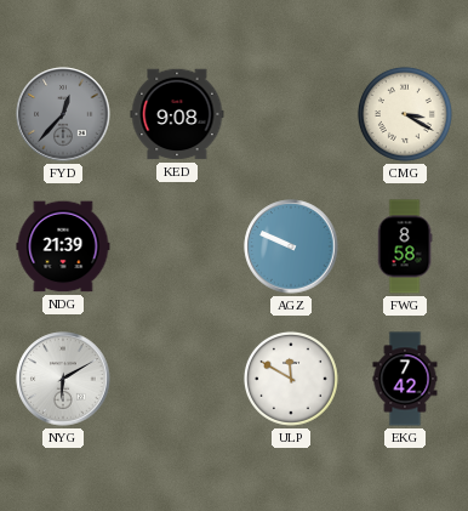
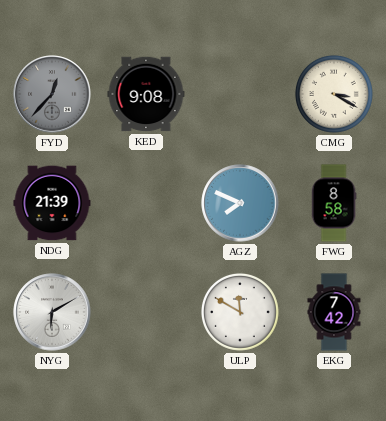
AGZ: 9:49 -> 7:49
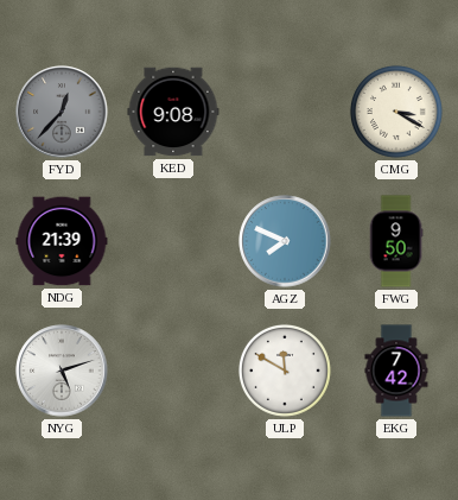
FWG: 8:58 -> 9:50
NYG: 6:10 -> 5:12
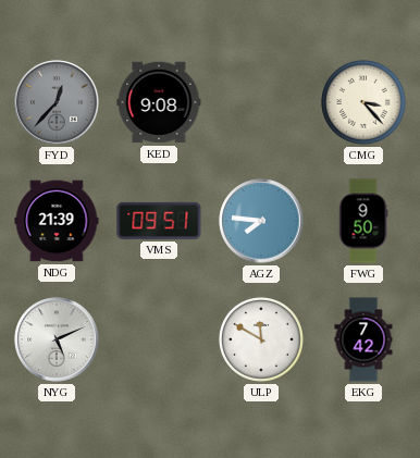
CMG: 3:20 -> 3:23
VMS: none -> 09:51
AGZ: 7:49 -> 7:46
NYG: 5:12 -> 5:11
